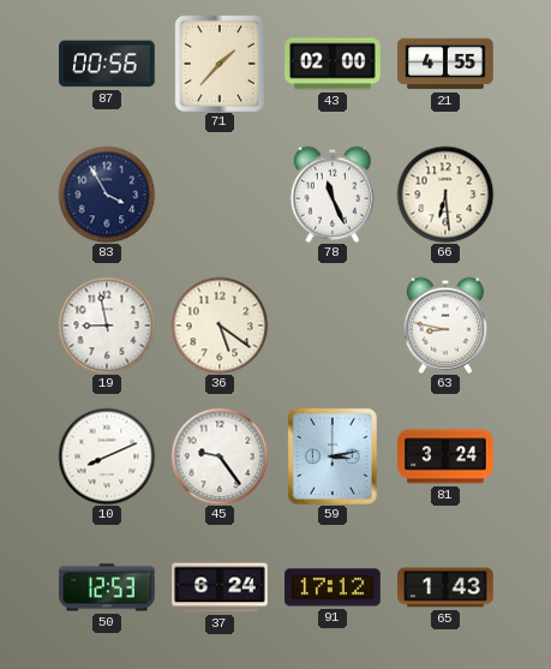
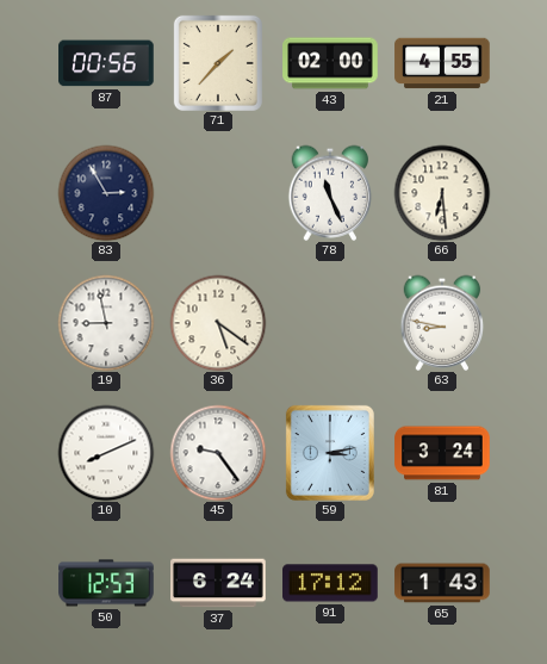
83: 3:55 -> 2:55
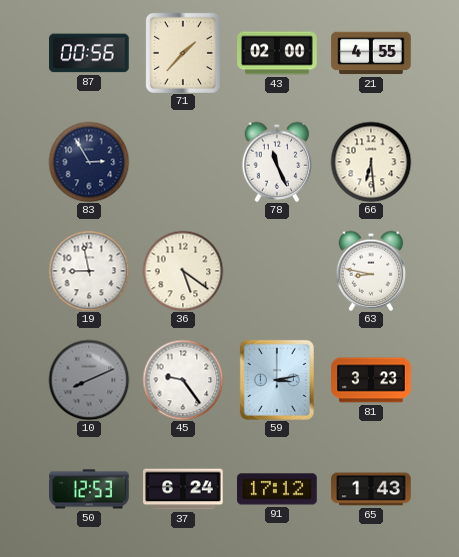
10 dial: white -> grey
81: 3:24 -> 3:23
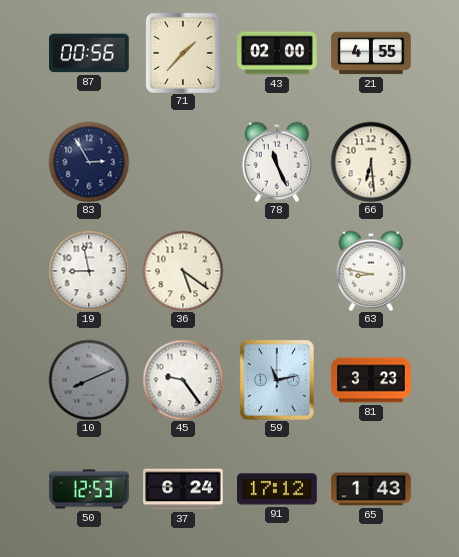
59: 3:13 -> 11:13
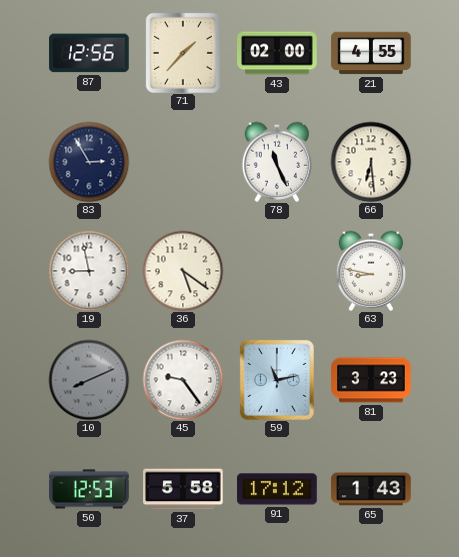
87: 00:56 -> 12:56
37: 6:24 -> 5:58
